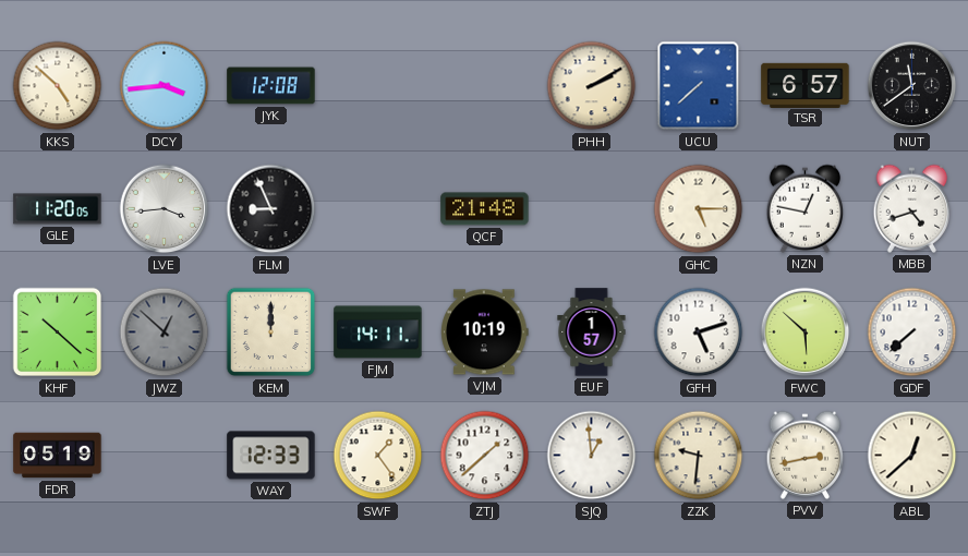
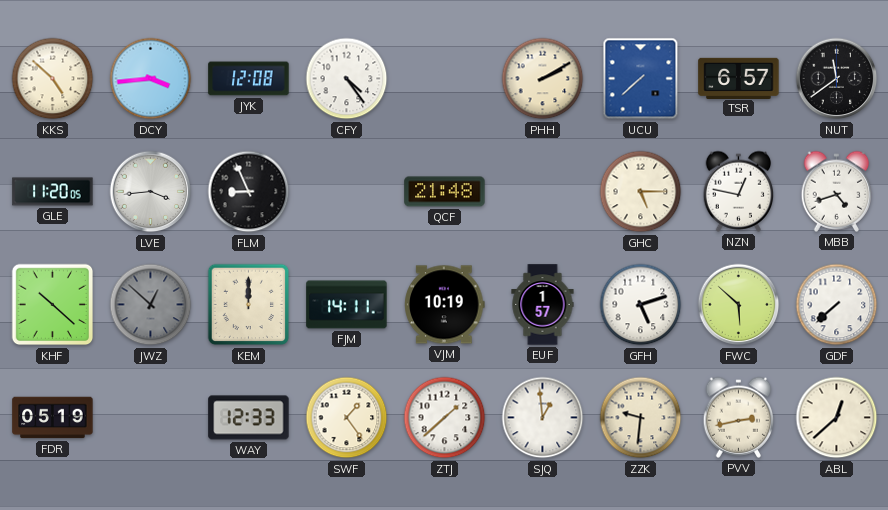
CFY: none -> 4:24
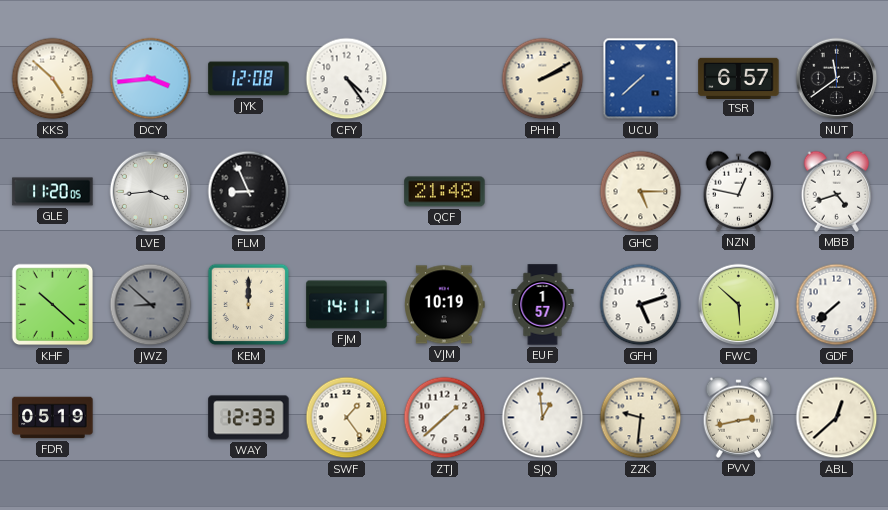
JWZ: 12:52 -> 8:52
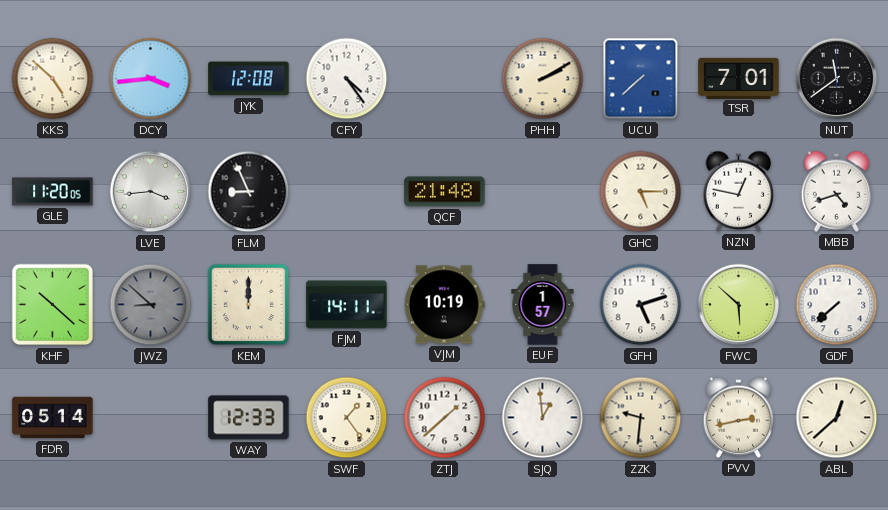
TSR: 6:57 -> 7:01
FDR: 05:19 -> 05:14
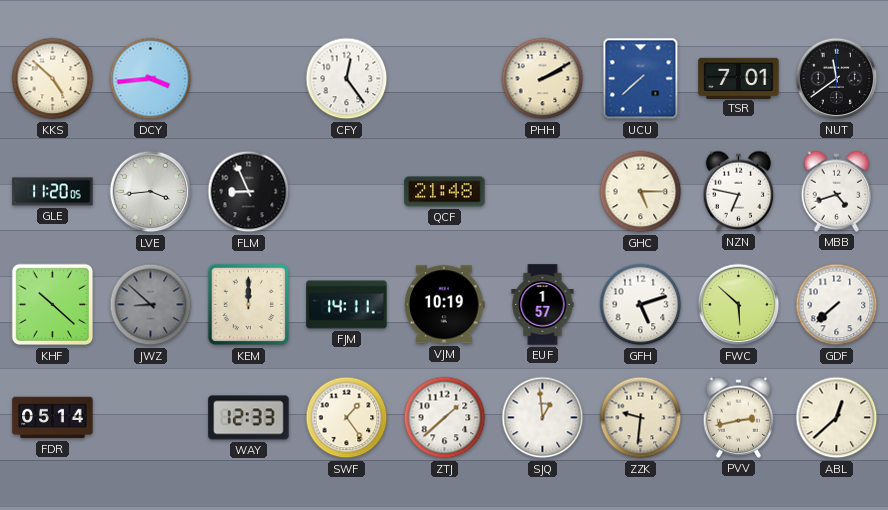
JYK: 12:08 -> none
CFY: 4:24 -> 12:24
NZN: 12:47 -> 6:47
